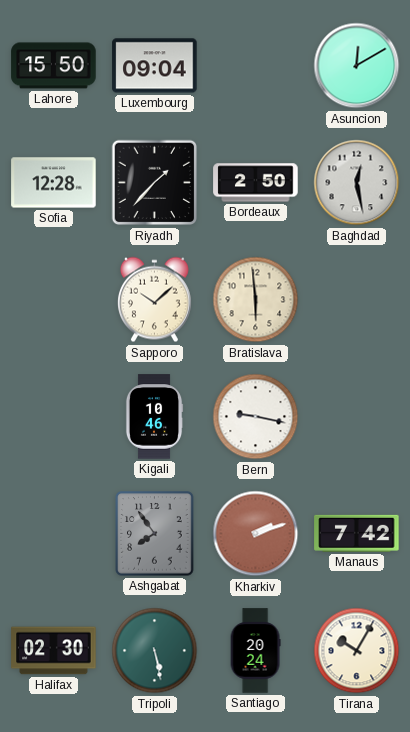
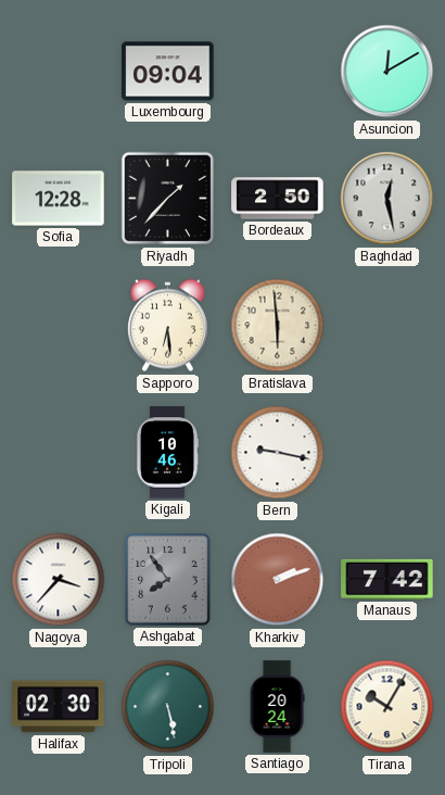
Lahore: 15:50 -> none
Sapporo: 10:08 -> 6:29
Nagoya: none -> 3:37
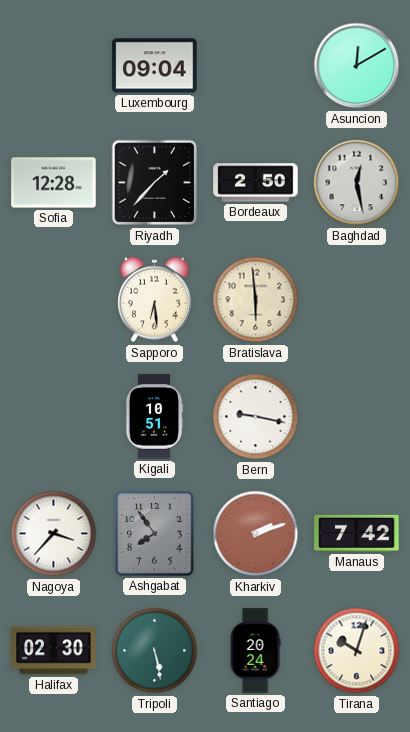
Kigali: 10:46 -> 10:51
Tirana: 10:05 -> 10:03
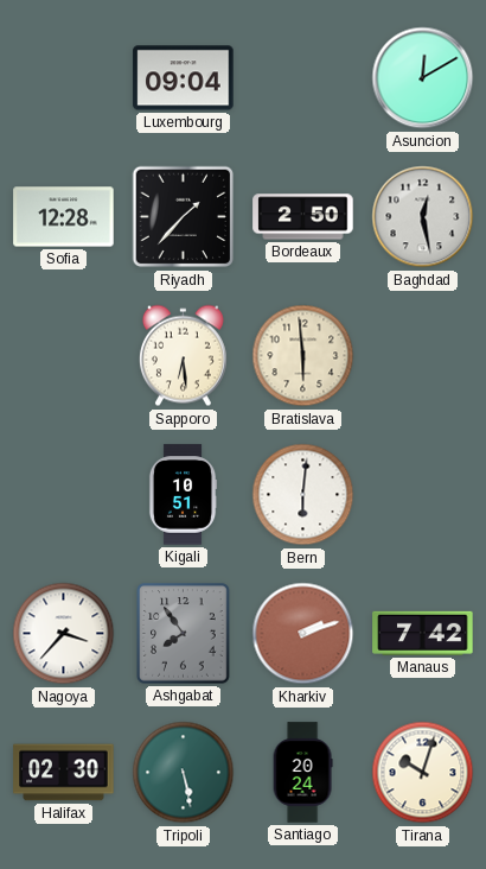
Bern: 9:17 -> 6:01
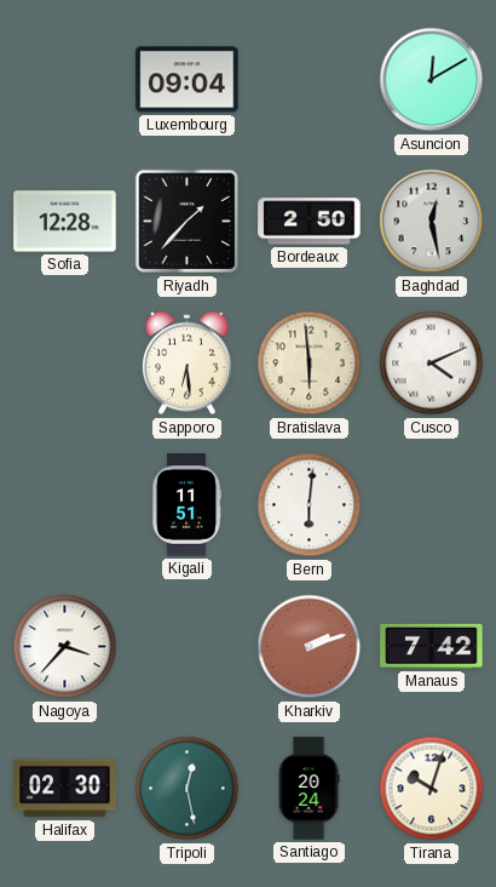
Cusco: none -> 4:11
Kigali: 10:51 -> 11:51
Ashgabat: 7:54 -> none
Tripoli: 5:28 -> 12:28
